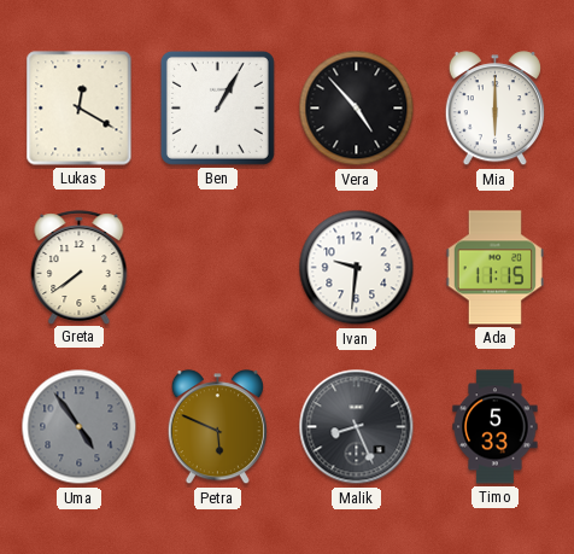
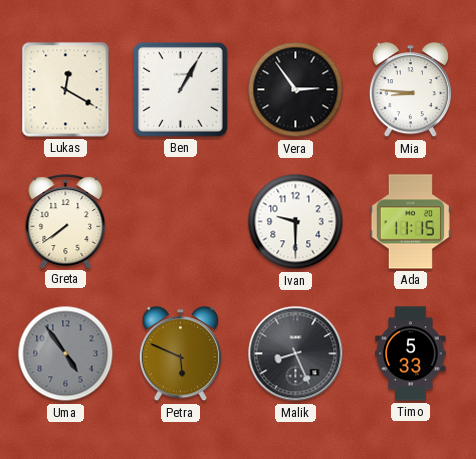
Vera: 4:53 -> 2:54
Mia: 6:00 -> 8:46
Ivan: 9:31 -> 9:30
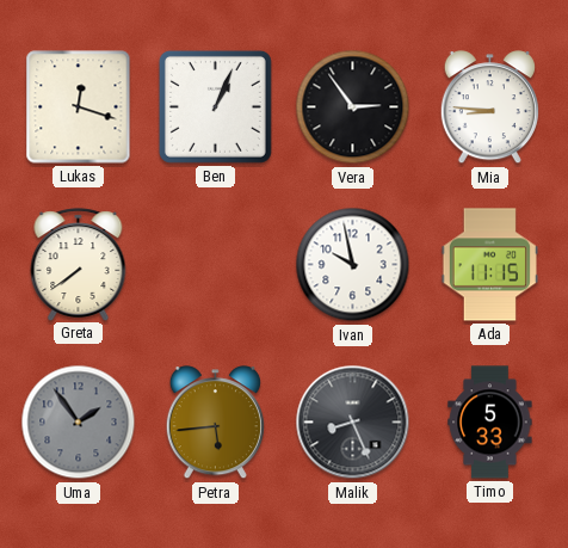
Lukas: 12:20 -> 12:18
Ben: 1:05 -> 1:04
Ivan: 9:30 -> 9:58
Uma: 4:54 -> 1:54
Petra: 5:49 -> 5:44
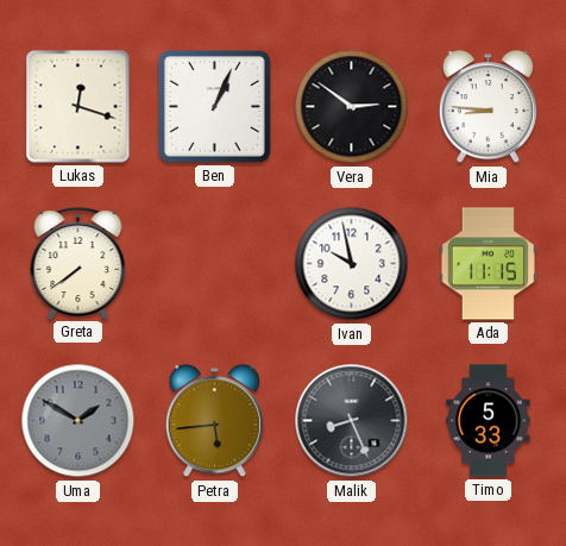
Vera: 2:54 -> 2:51
Uma: 1:54 -> 1:50
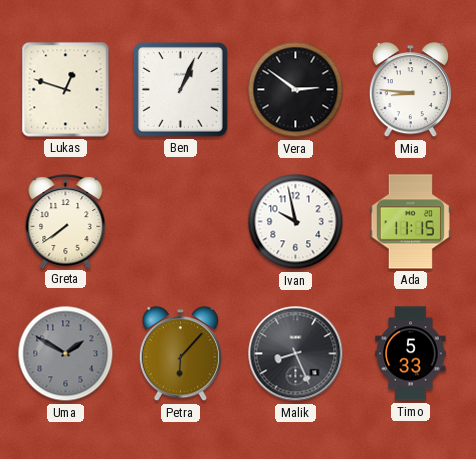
Lukas: 12:18 -> 12:48
Petra: 5:44 -> 6:07
